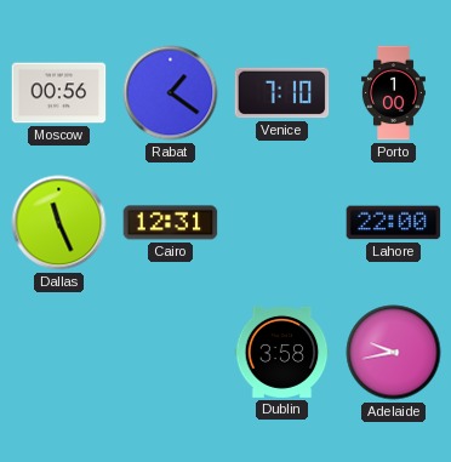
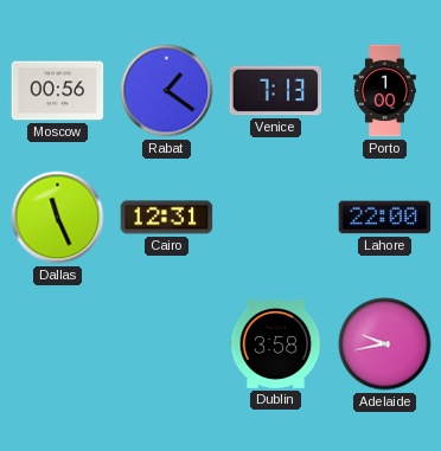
Venice: 7:10 -> 7:13
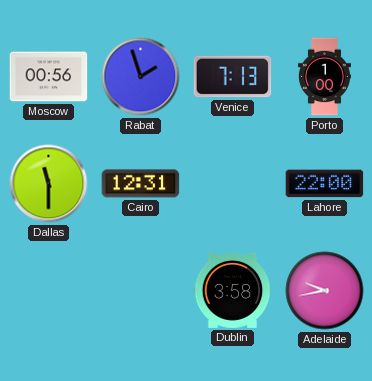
Rabat: 1:21 -> 1:57
Dallas: 11:26 -> 11:30
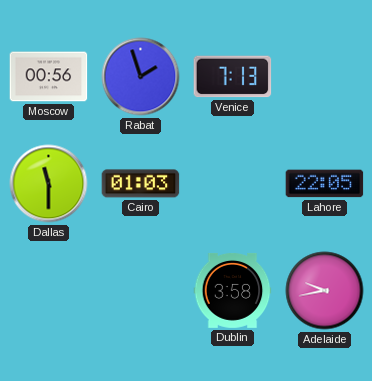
Porto: 1:00 -> none
Cairo: 12:31 -> 01:03
Lahore: 22:00 -> 22:05
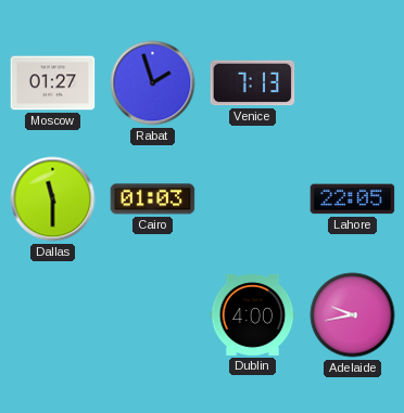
Moscow: 00:56 -> 01:27
Dublin: 3:58 -> 4:00
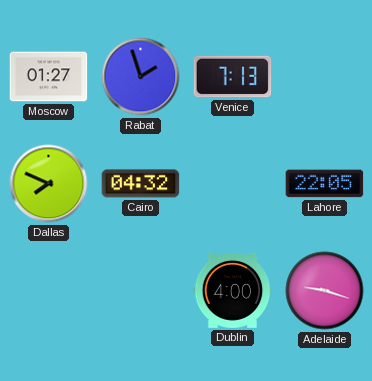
Dallas: 11:30 -> 7:49
Cairo: 01:03 -> 04:32
Adelaide: 9:43 -> 9:18
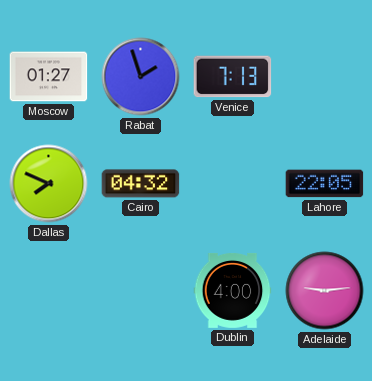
Adelaide: 9:18 -> 9:14
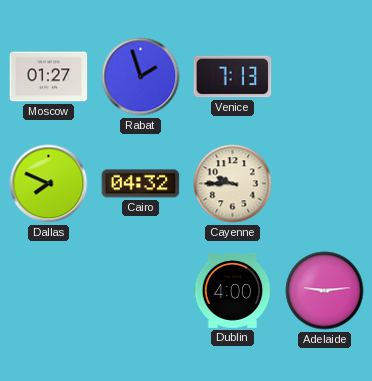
Cayenne: none -> 9:45
Lahore: 22:05 -> none
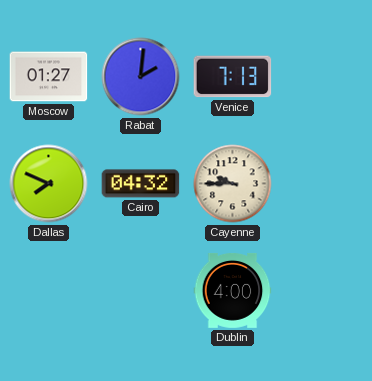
Rabat: 1:57 -> 2:01
Adelaide: 9:14 -> none
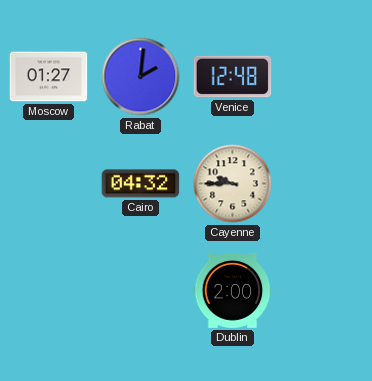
Venice: 7:13 -> 12:48
Dallas: 7:49 -> none
Dublin: 4:00 -> 2:00
